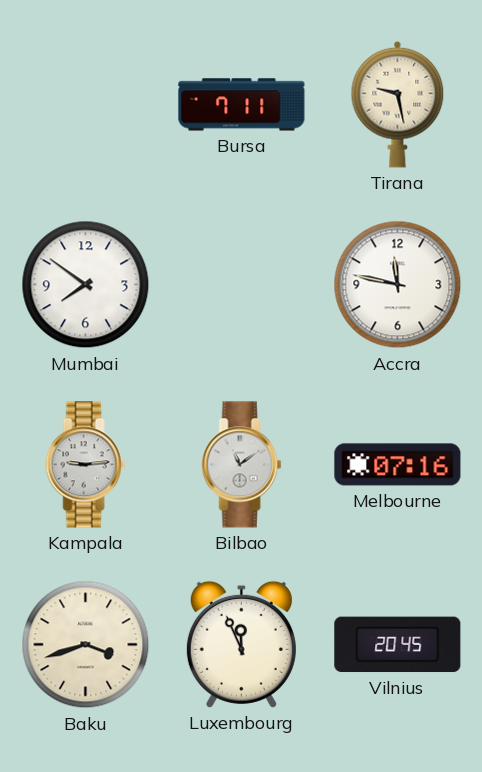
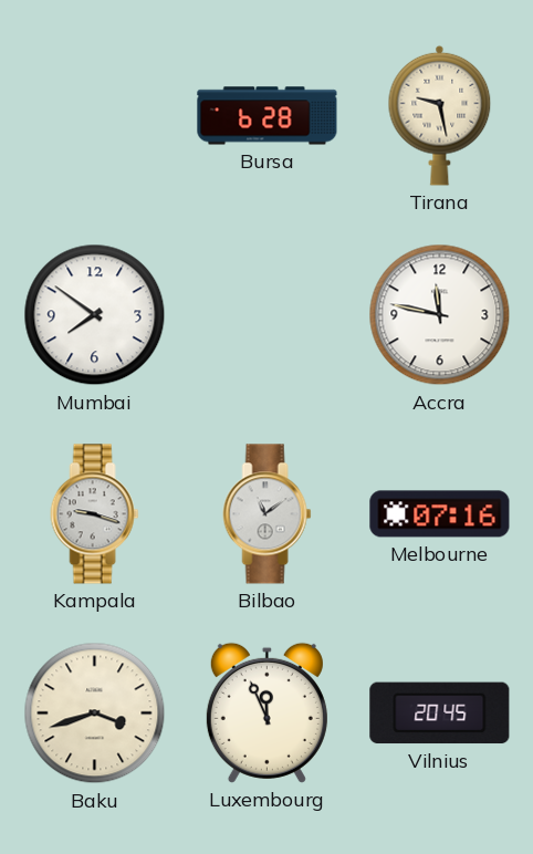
Bursa: 7:11 -> 6:28
Kampala: 9:14 -> 9:18
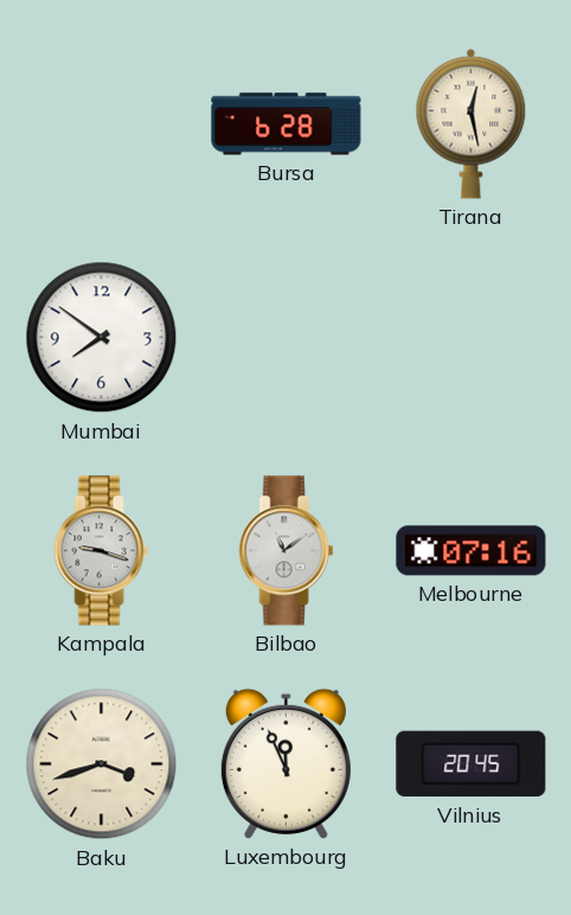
Tirana: 9:28 -> 12:28
Accra: 11:47 -> none
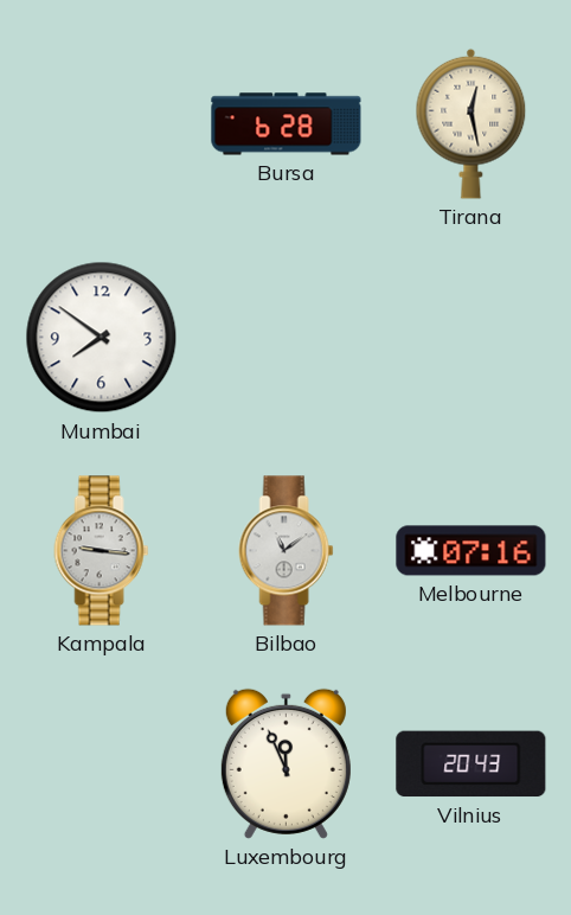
Kampala: 9:18 -> 9:16
Baku: 3:42 -> none
Vilnius: 20:45 -> 20:43
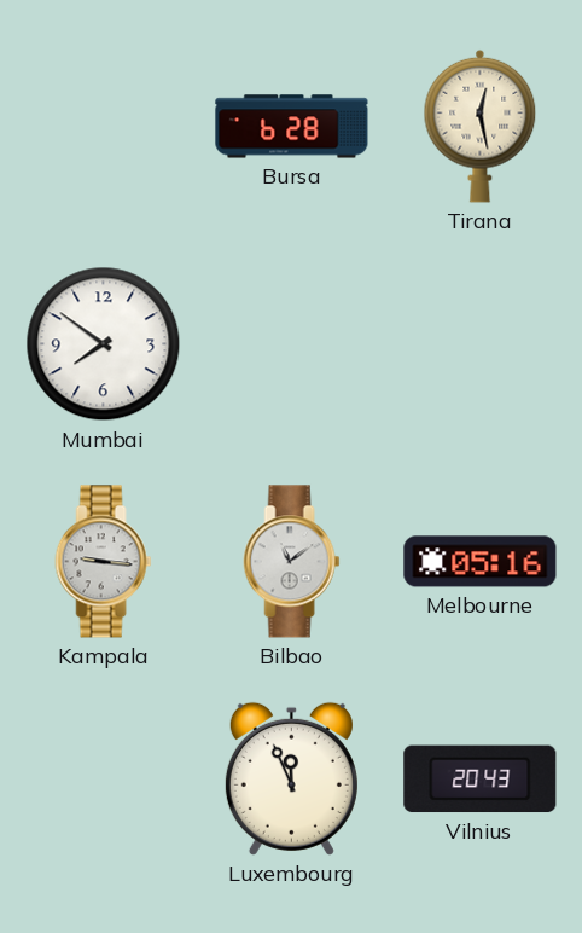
Melbourne: 07:16 -> 05:16
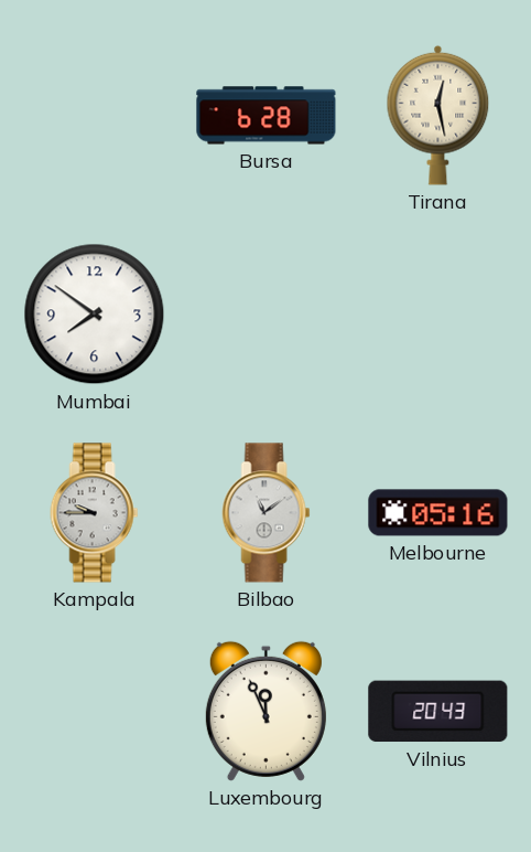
Kampala: 9:16 -> 9:45
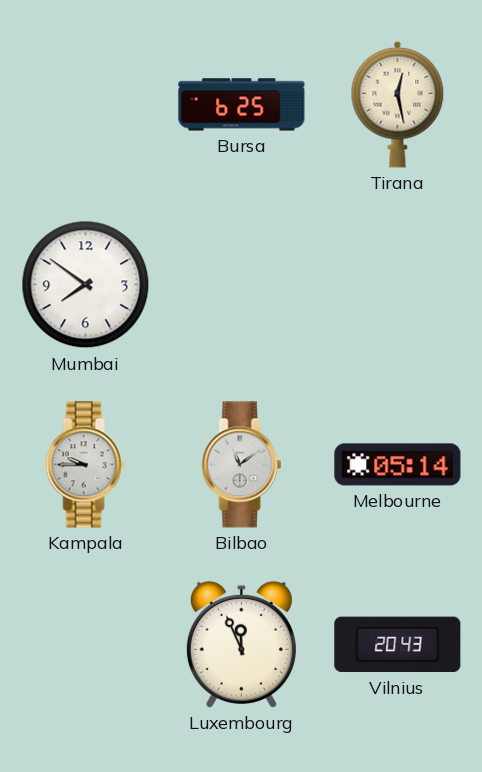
Bursa: 6:28 -> 6:25
Melbourne: 05:16 -> 05:14
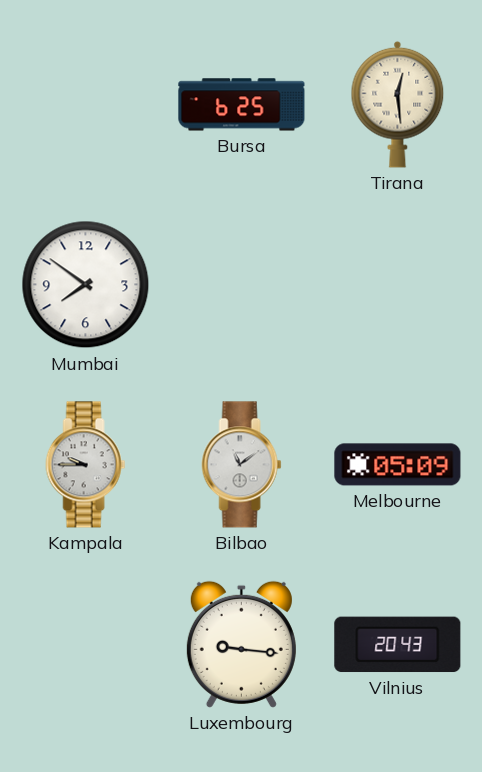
Tirana: 12:28 -> 12:29
Melbourne: 05:14 -> 05:09
Luxembourg: 11:56 -> 9:16
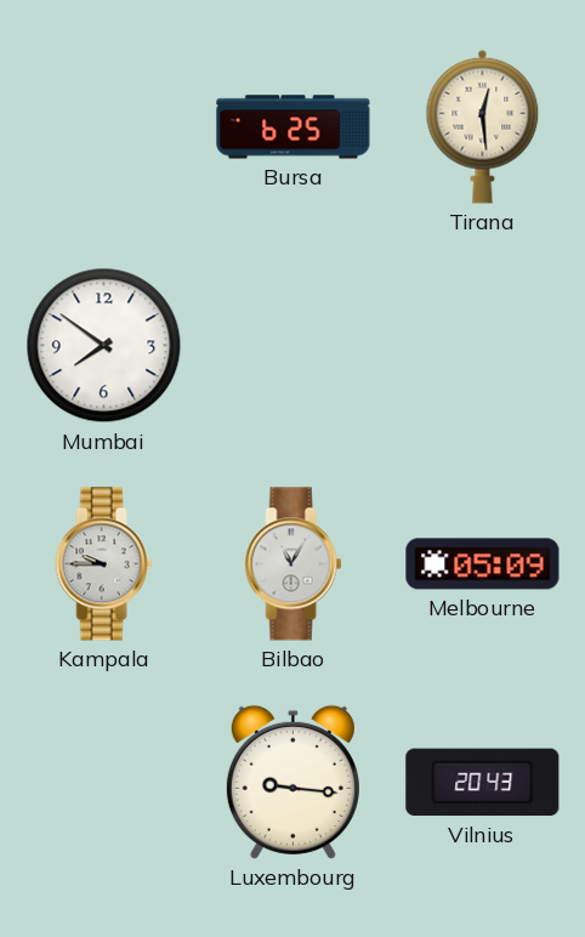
Bilbao: 11:09 -> 11:05
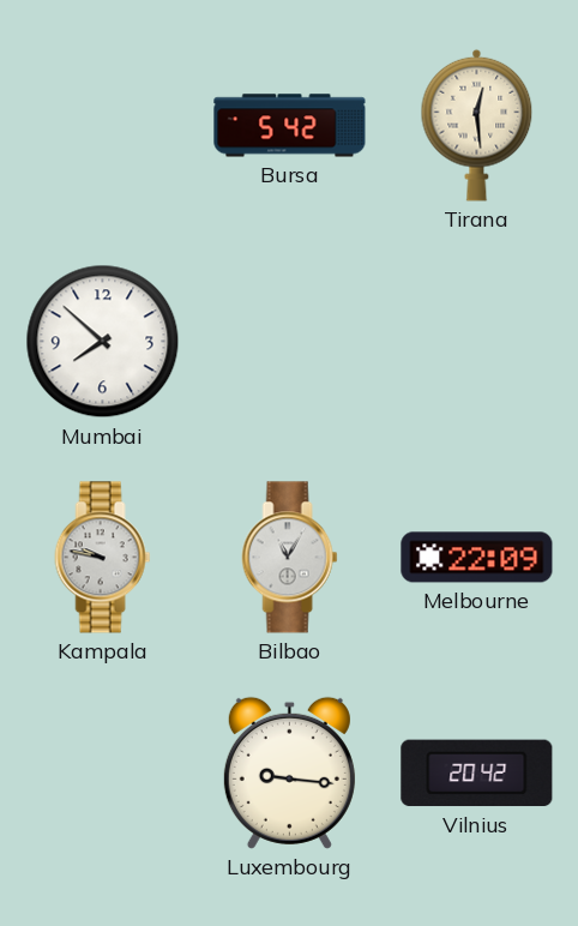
Bursa: 6:25 -> 5:42
Mumbai: 7:51 -> 7:52
Kampala: 9:45 -> 9:47
Melbourne: 05:09 -> 22:09
Vilnius: 20:43 -> 20:42
